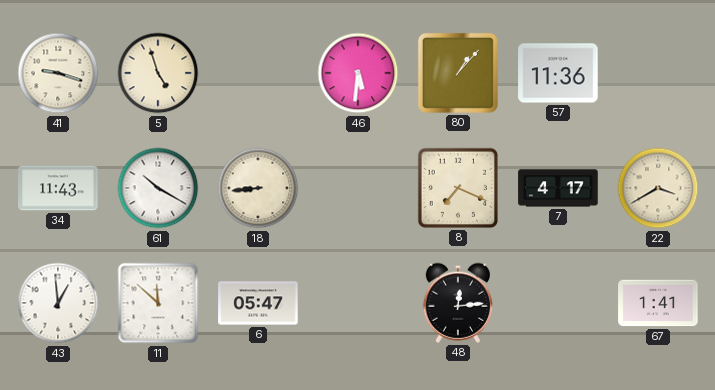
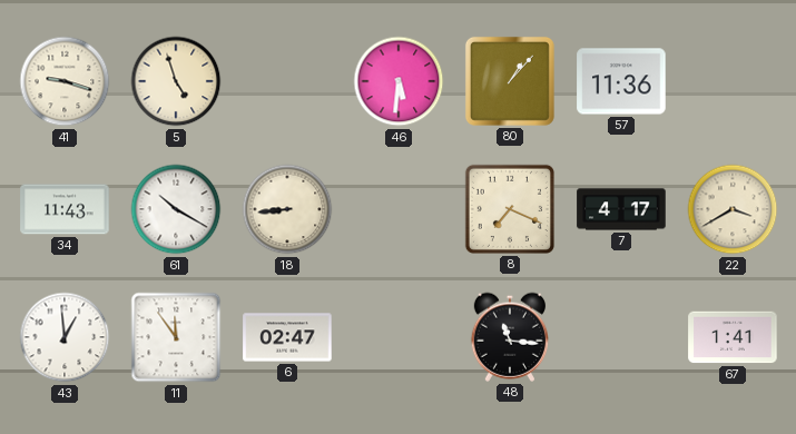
11: 11:52 -> 11:54
6: 05:47 -> 02:47
48: 12:14 -> 11:16
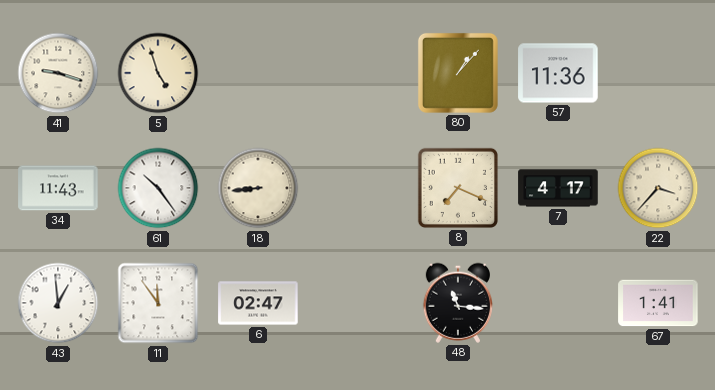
46: 5:31 -> none
61: 10:20 -> 10:24
22: 3:40 -> 3:37
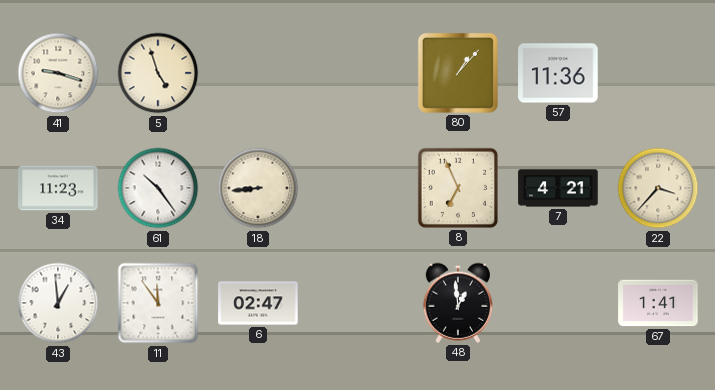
34: 11:43 -> 11:23
8: 7:19 -> 6:56
7: 4:17 -> 4:21
48: 11:16 -> 12:59
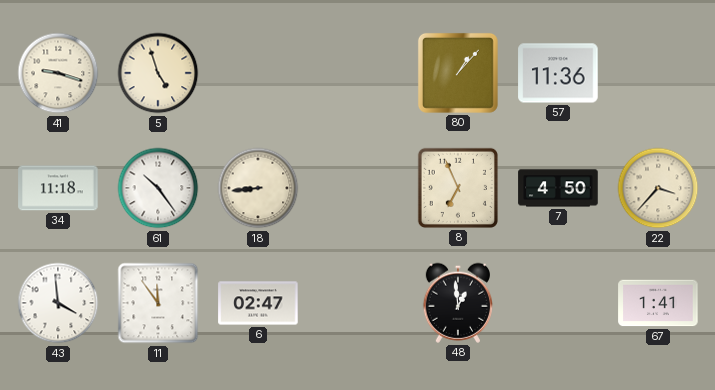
34: 11:23 -> 11:18
7: 4:21 -> 4:50
43: 12:59 -> 3:59
